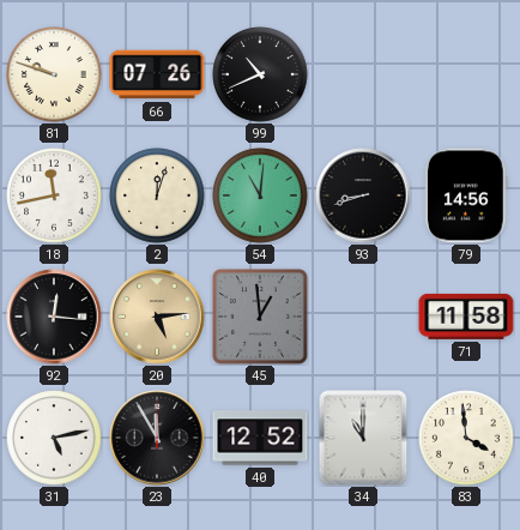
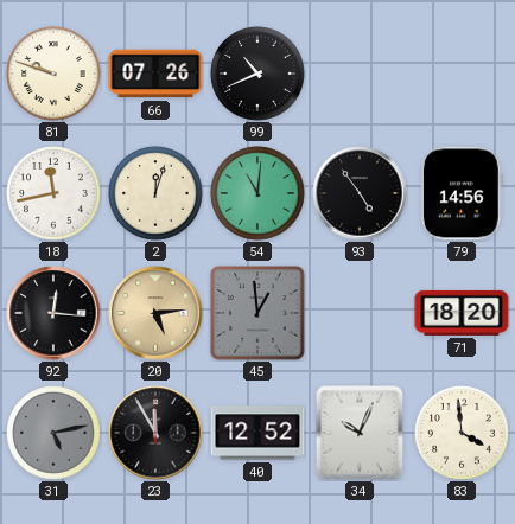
93: 8:42 -> 4:54
71: 11:58 -> 18:20
31 dial: white -> grey
34: 11:00 -> 10:04
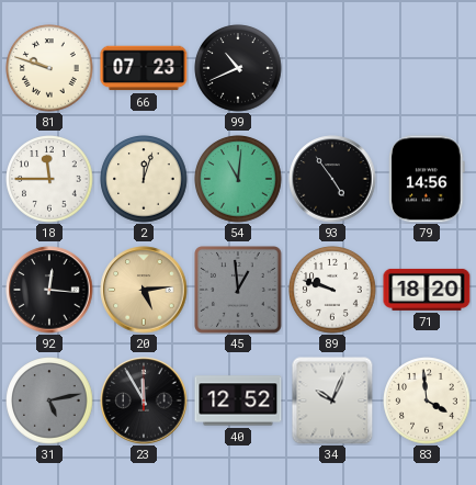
66: 07:26 -> 07:23
18: 11:43 -> 11:45
89: none -> 9:48
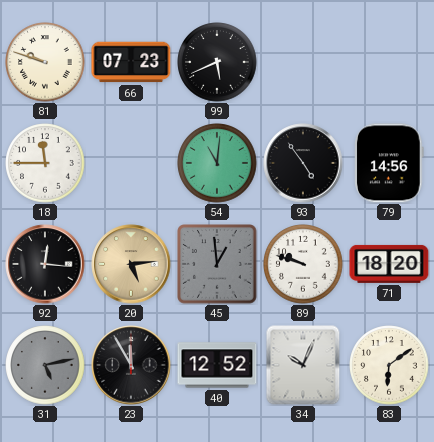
99: 10:41 -> 5:41
2: 12:03 -> none
83: 3:59 -> 6:09
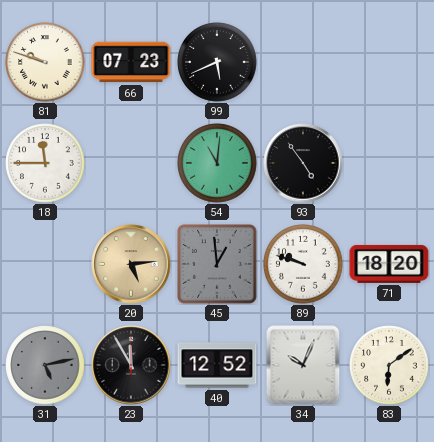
79: 14:56 -> none
92: 12:16 -> none
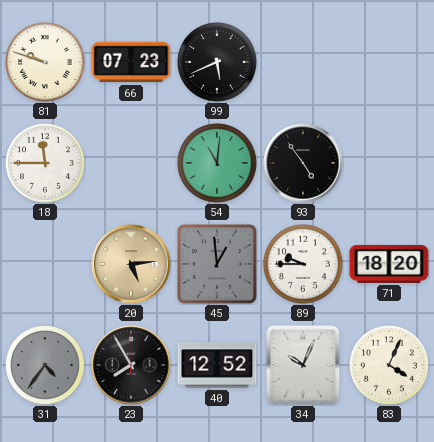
89: 9:48 -> 9:45
31: 5:13 -> 4:36
23: 11:55 -> 7:55
83: 6:09 -> 4:04
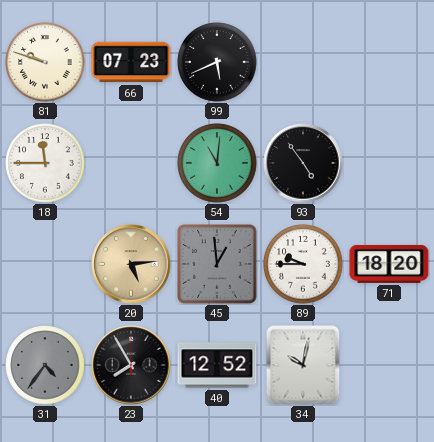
34: 10:04 -> 10:02
83: 4:04 -> none
